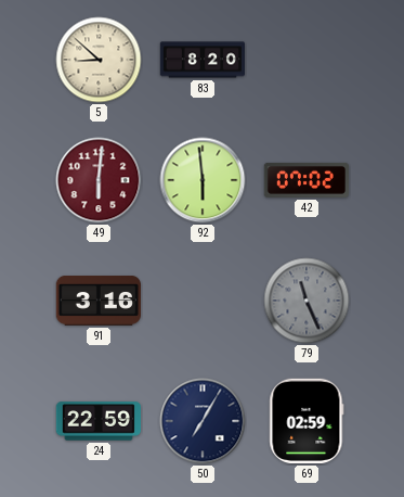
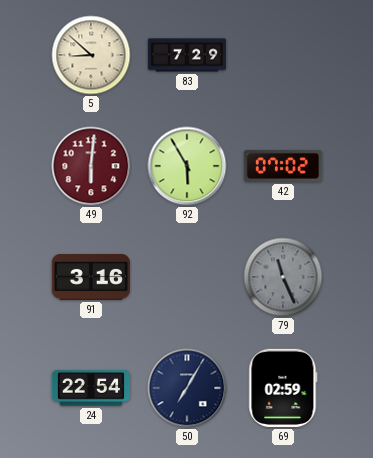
83: 8:20 -> 7:29
92: 5:59 -> 5:55
24: 22:59 -> 22:54
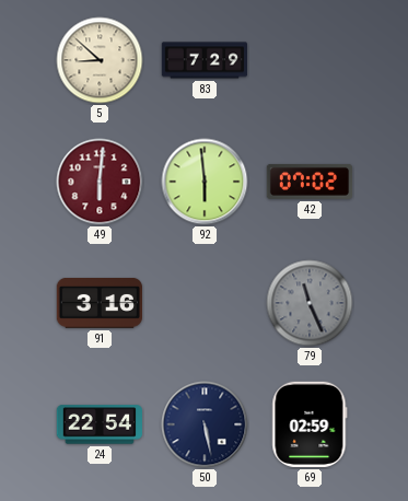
92: 5:55 -> 5:59
50: 7:05 -> 5:28
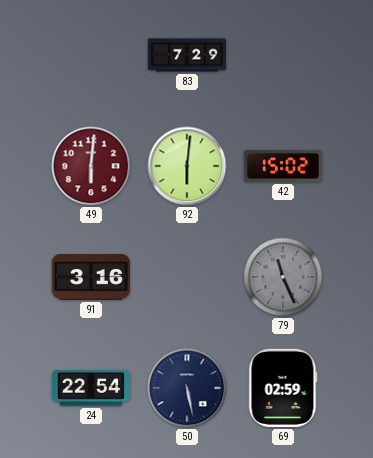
5: 8:52 -> none
92: 5:59 -> 6:01
42: 07:02 -> 15:02
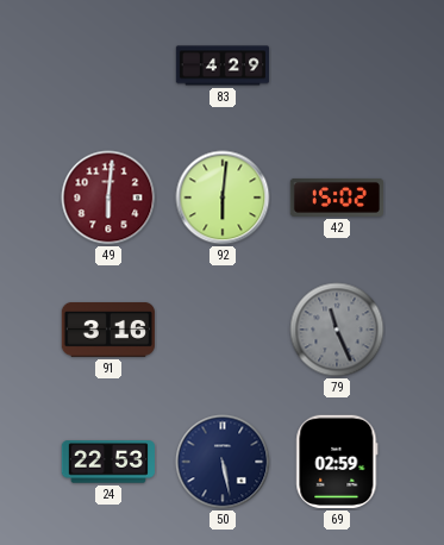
83: 7:29 -> 4:29
24: 22:54 -> 22:53
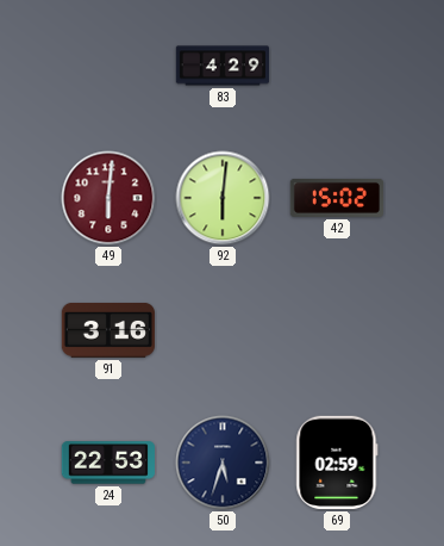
79: 11:26 -> none
50: 5:28 -> 5:33
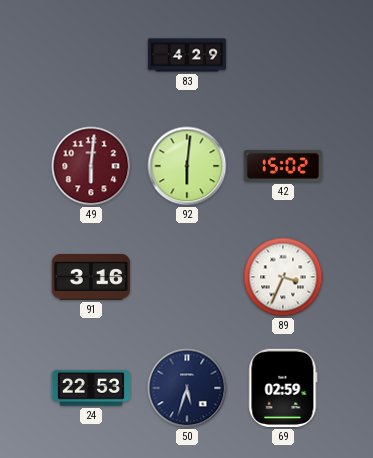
89: none -> 3:34
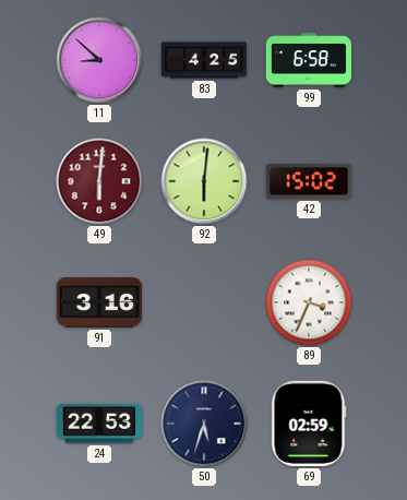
11: none -> 8:52
83: 4:29 -> 4:25
99: none -> 6:58
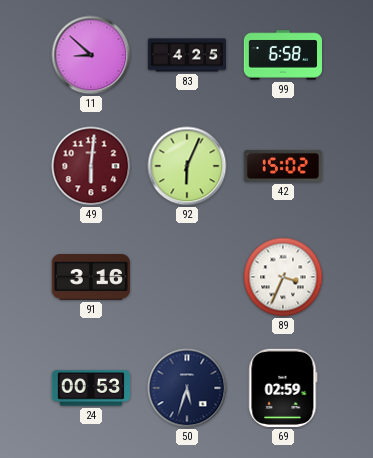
92: 6:01 -> 6:04
24: 22:53 -> 00:53
